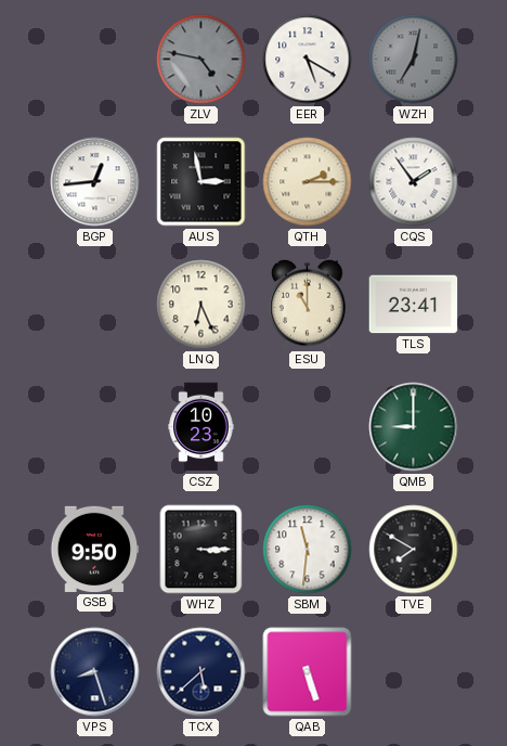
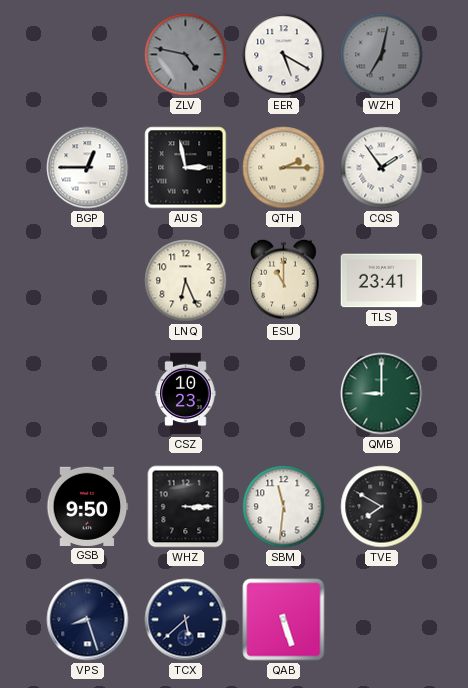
BGP: 12:44 -> 12:45
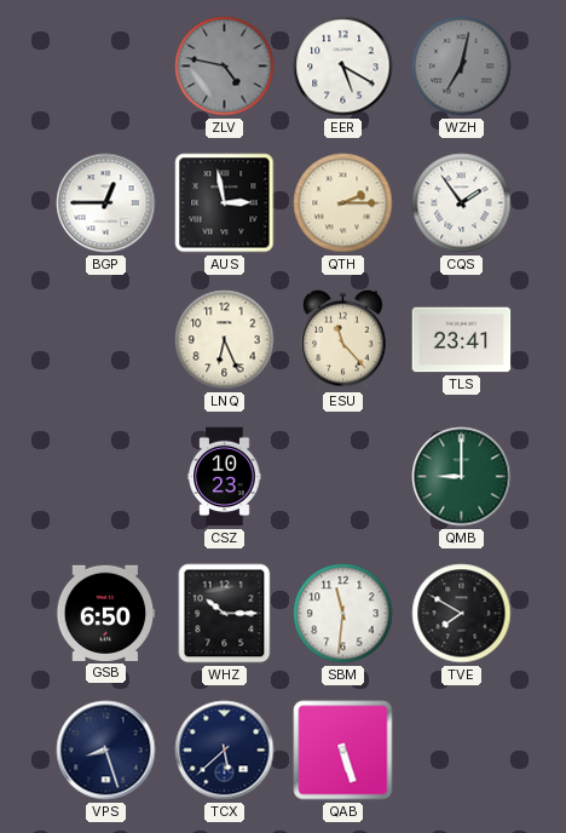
ESU: 11:00 -> 11:23
GSB: 9:50 -> 6:50
WHZ: 3:15 -> 10:15
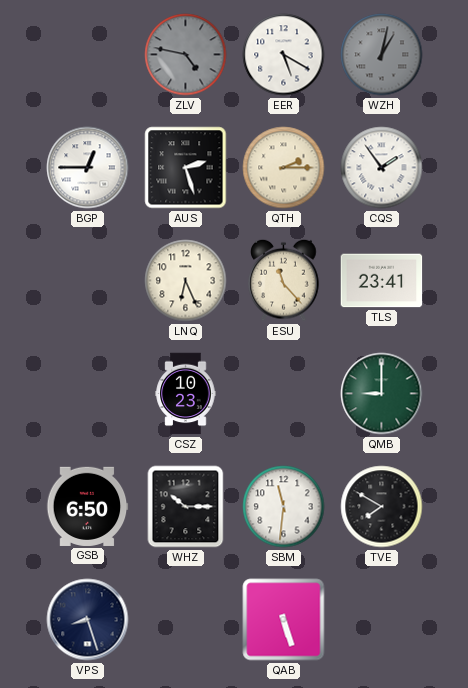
WZH: 7:02 -> 1:02
AUS: 2:58 -> 2:27
TCX: 5:38 -> none
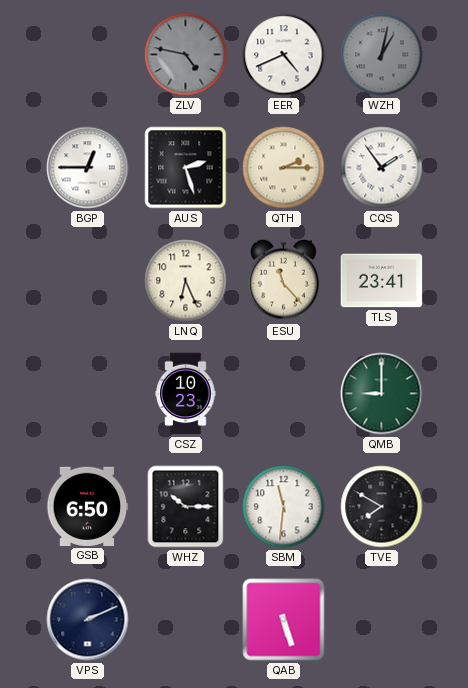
EER: 5:20 -> 4:41
VPS: 8:27 -> 2:11
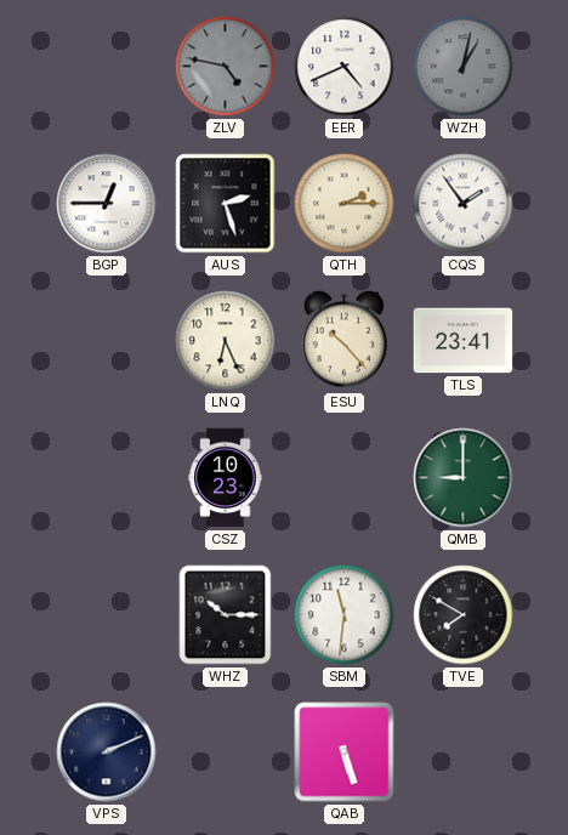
ESU: 11:23 -> 10:23
GSB: 6:50 -> none
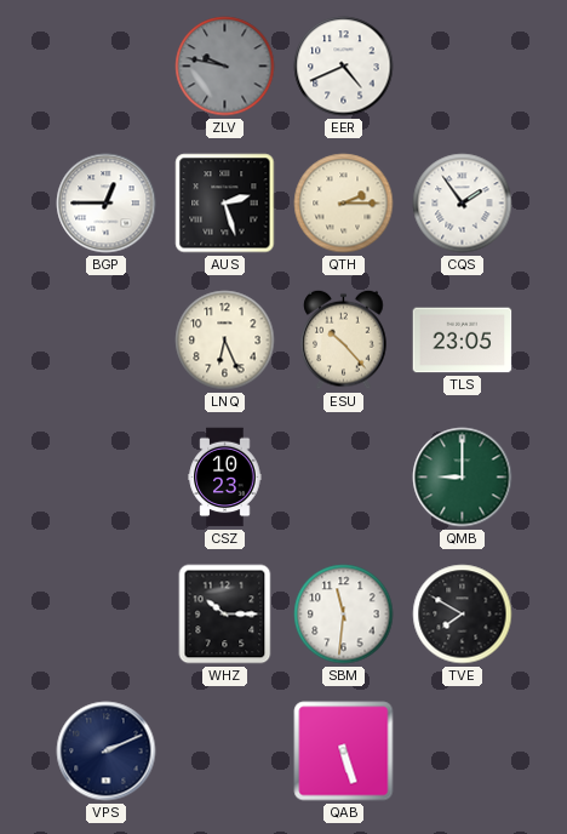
ZLV: 4:47 -> 9:47
WZH: 1:02 -> none
TLS: 23:41 -> 23:05
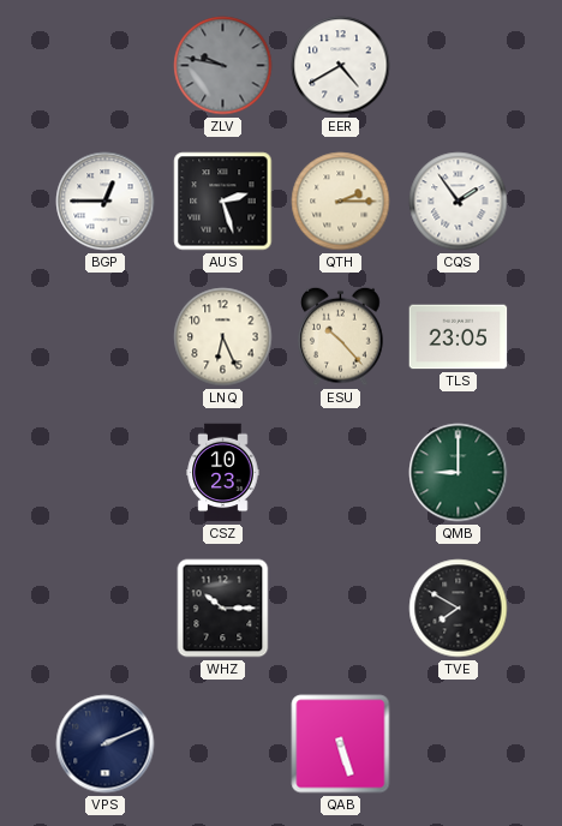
EER: 4:41 -> 4:40
SBM: 11:31 -> none
